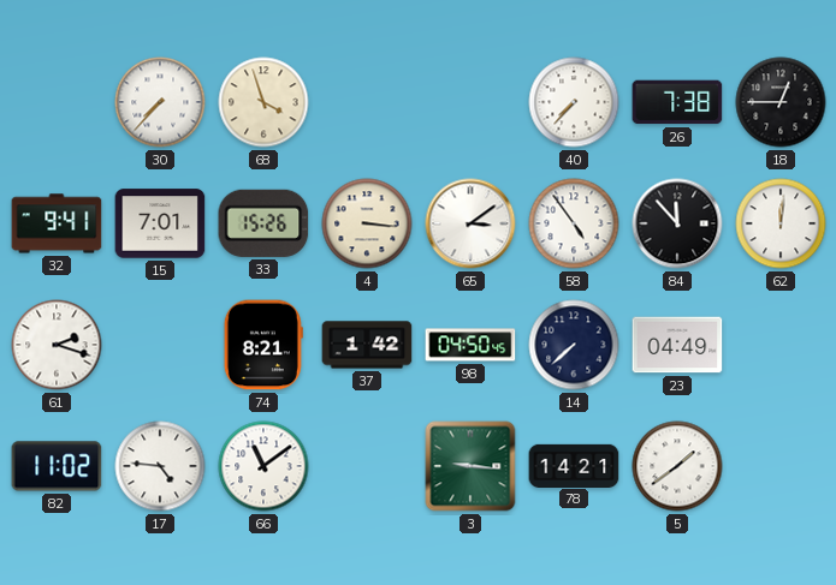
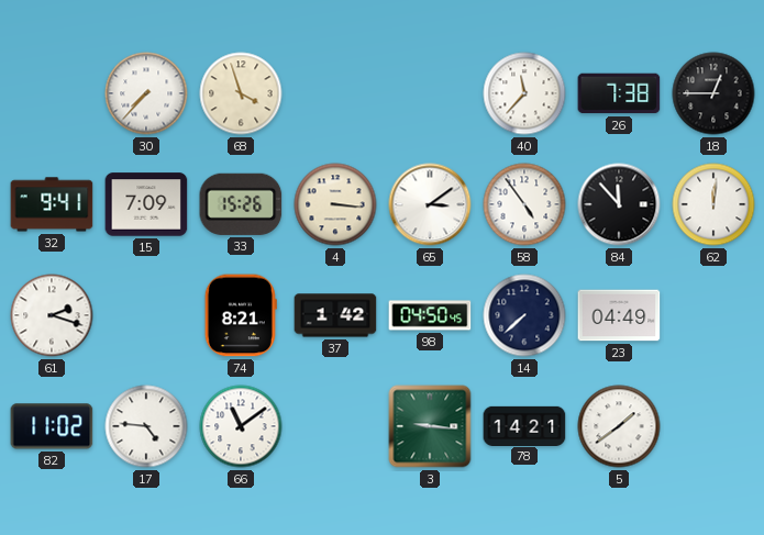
40: 7:37 -> 11:37
15: 7:01 -> 7:09
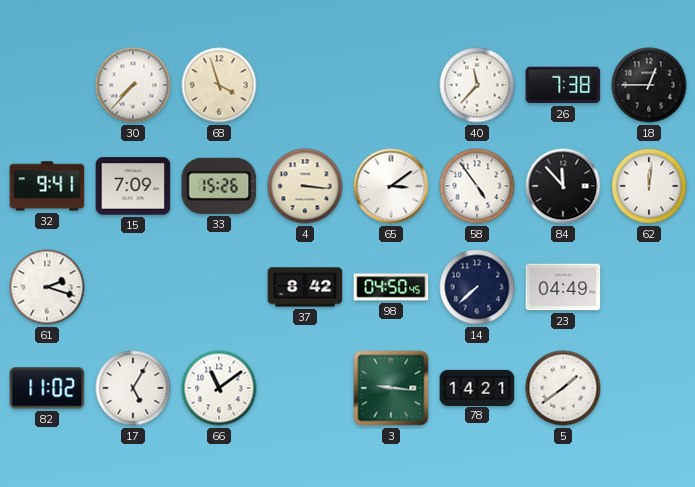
74: 8:21 -> none
37: 1:42 -> 8:42
17: 4:46 -> 5:05
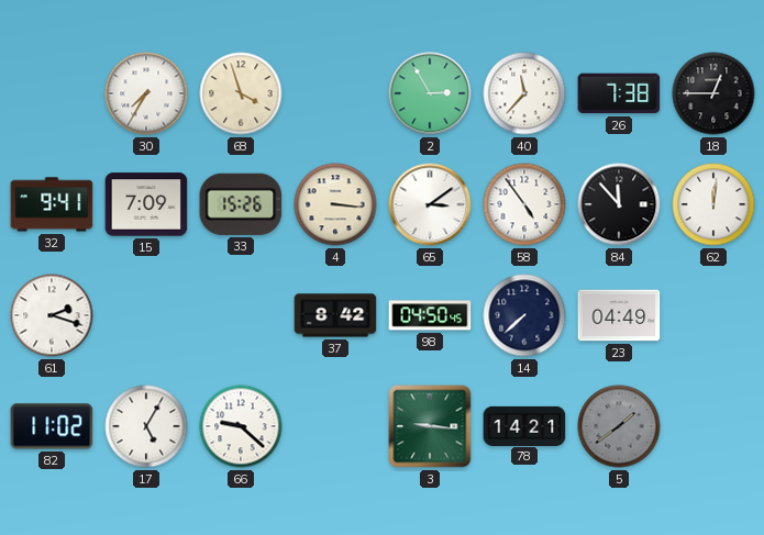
30: 7:37 -> 7:35
2: none -> 2:55
66: 11:09 -> 9:22
5 dial: white -> grey
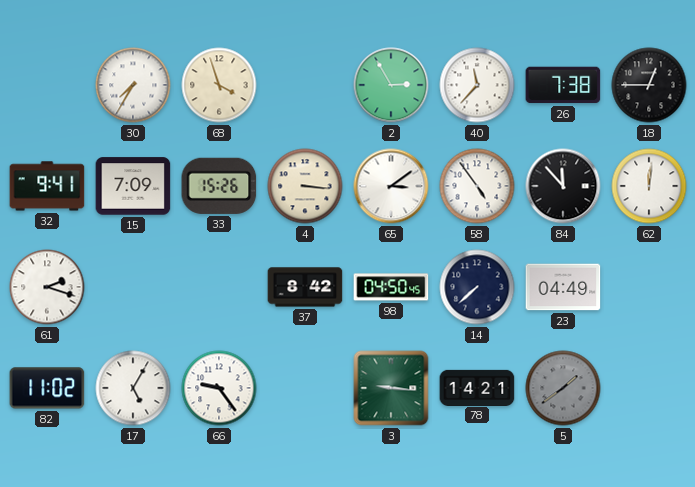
66: 9:22 -> 9:24
